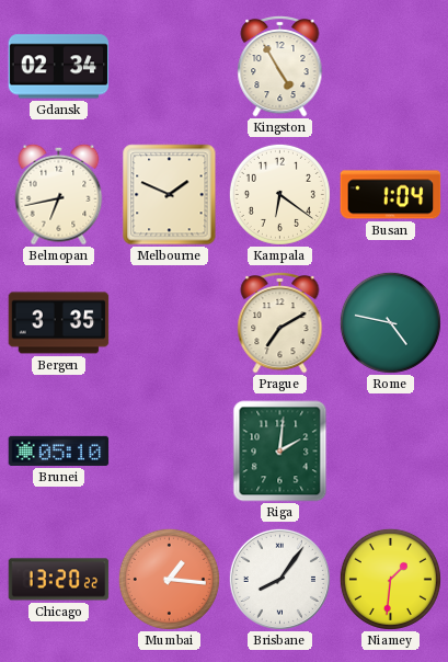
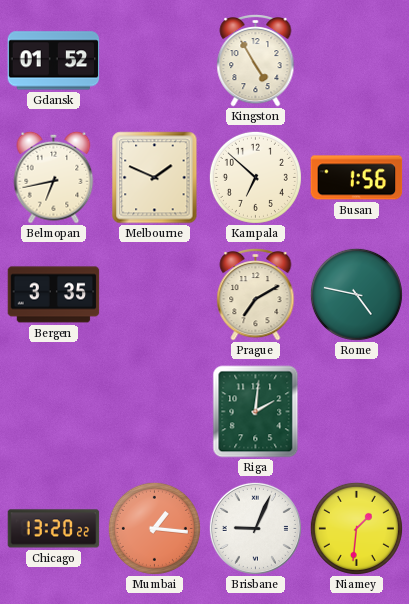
Gdansk: 02:34 -> 01:52
Kampala: 6:21 -> 6:52
Busan: 1:04 -> 1:56
Brunei: 05:10 -> none
Brisbane: 8:06 -> 9:04
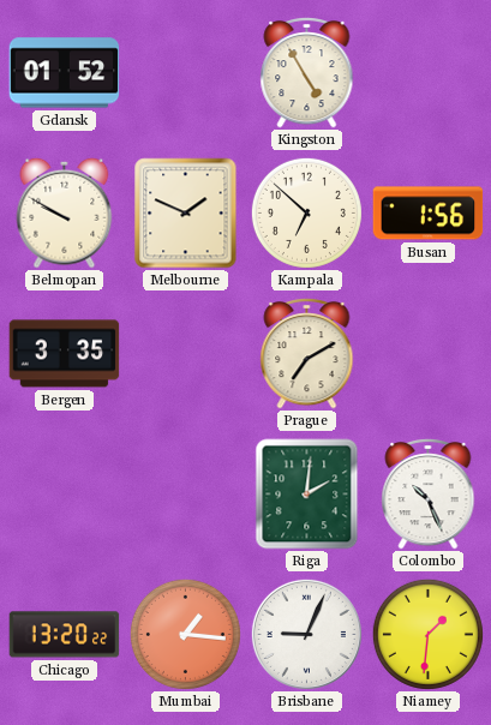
Belmopan: 6:43 -> 9:50
Rome: 4:47 -> none
Colombo: none -> 10:26
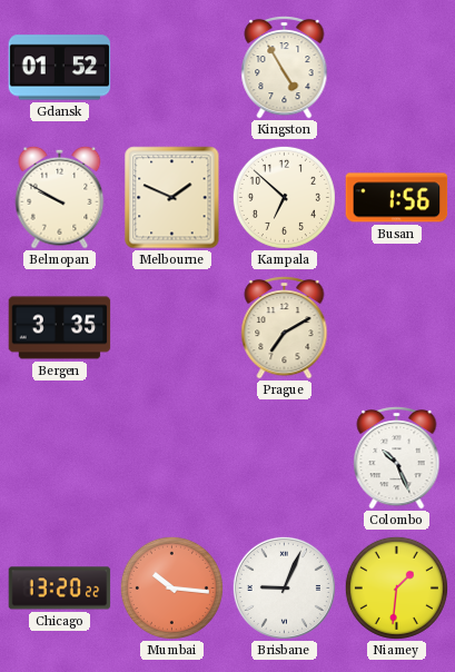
Riga: 2:01 -> none
Mumbai: 1:16 -> 10:16
